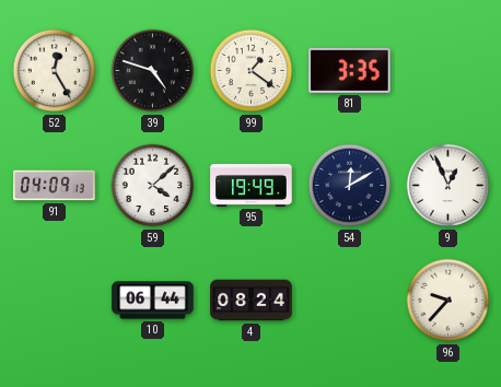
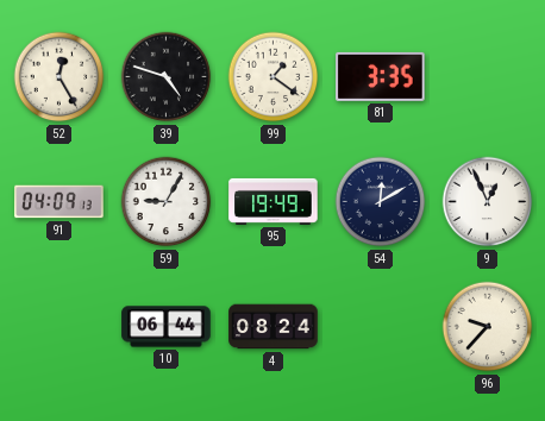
59: 4:08 -> 9:05
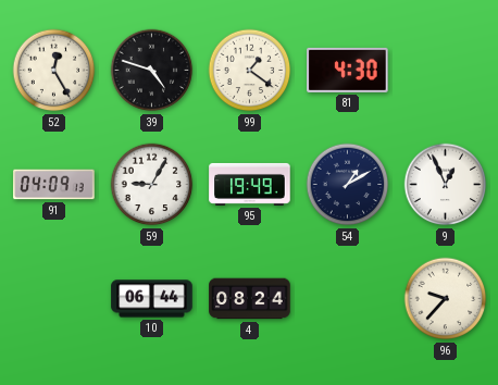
81: 3:35 -> 4:30
54: 12:10 -> 1:10
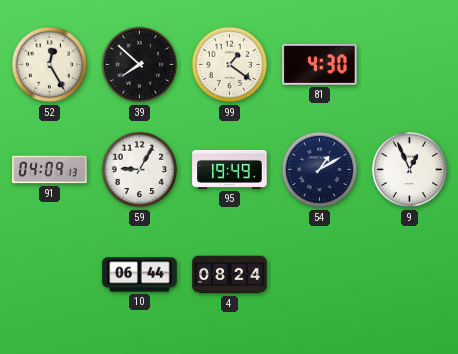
39: 4:48 -> 7:52
96: 9:37 -> none
